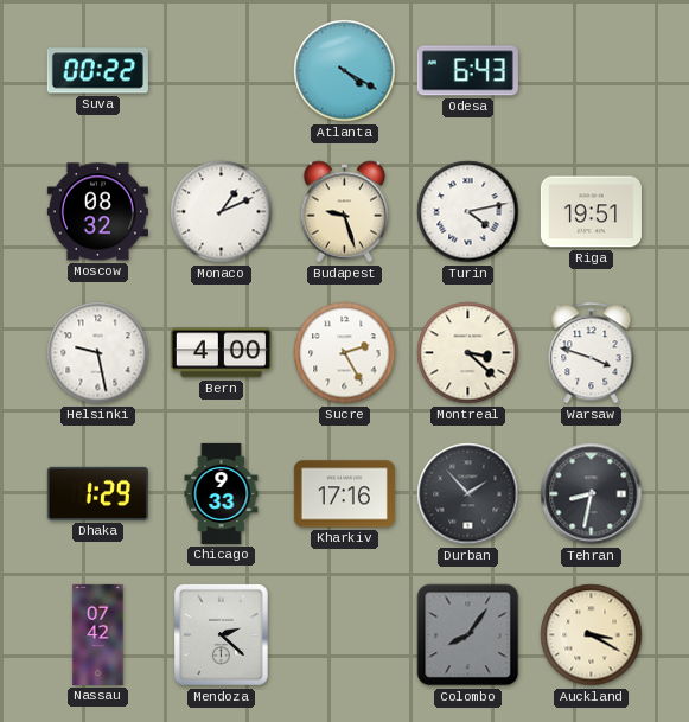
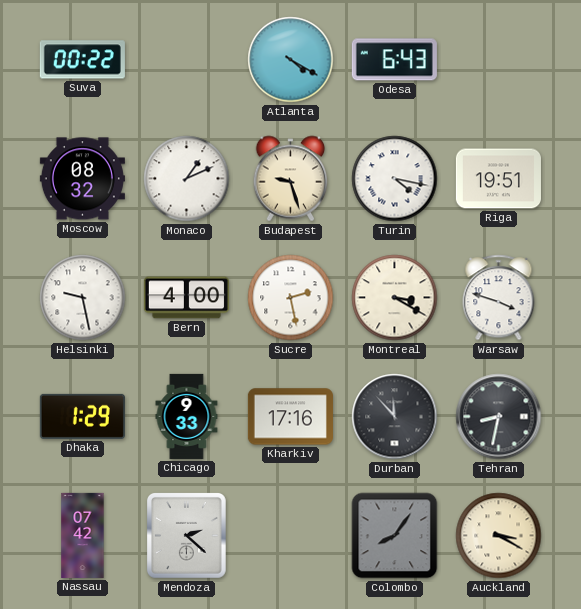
Turin: 4:13 -> 4:17
Sucre: 2:25 -> 2:28
Montreal: 3:22 -> 3:20
Durban: 1:53 -> 11:53
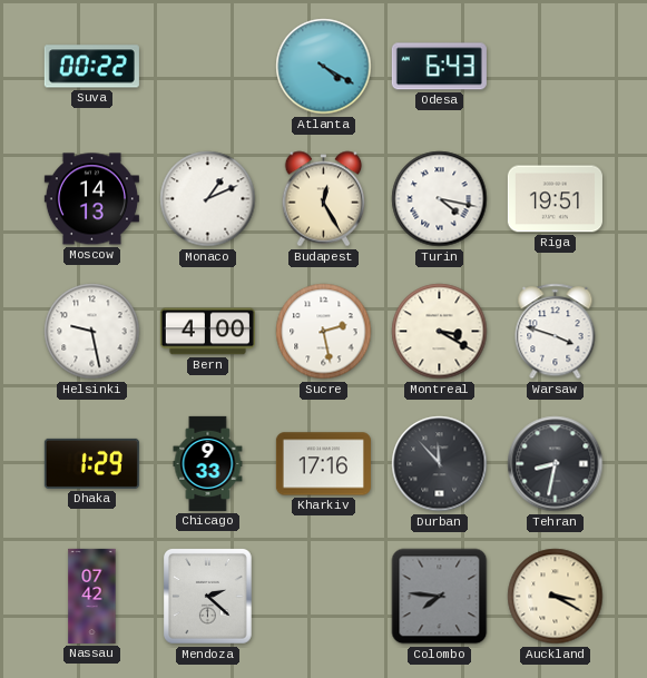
Moscow: 08:32 -> 14:13
Budapest: 9:27 -> 12:25
Colombo: 8:06 -> 7:46
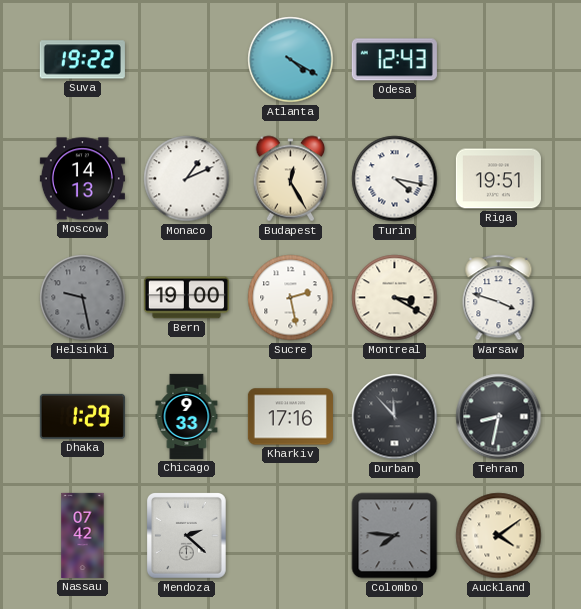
Suva: 00:22 -> 19:22
Odesa: 6:43 -> 12:43
Helsinki dial: white -> grey
Bern: 4:00 -> 19:00
Auckland: 3:20 -> 4:09
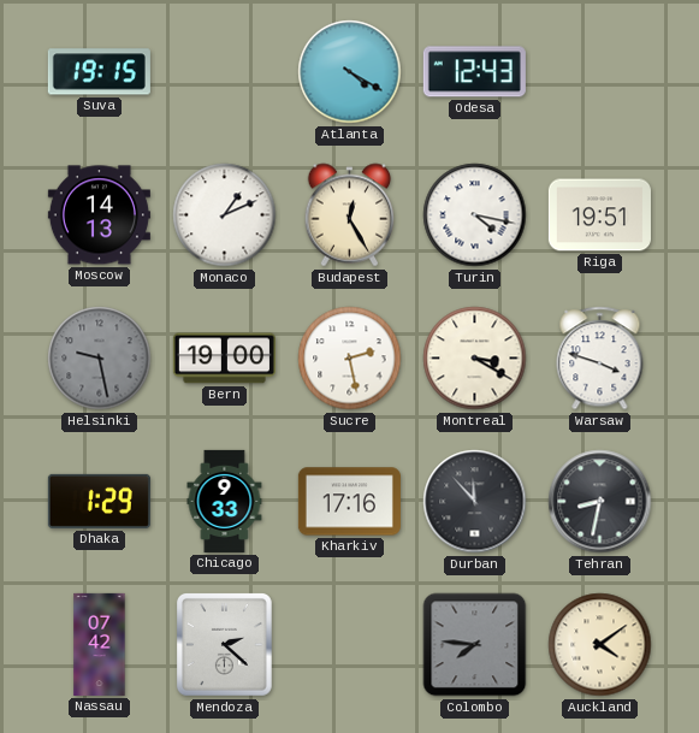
Suva: 19:22 -> 19:15
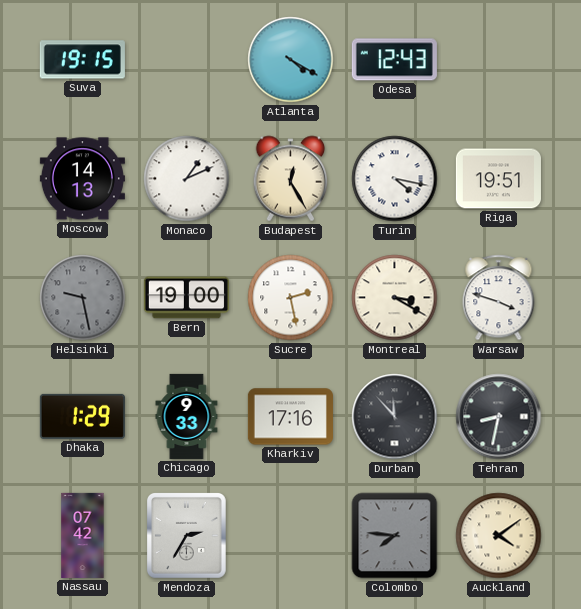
Mendoza: 2:22 -> 2:35
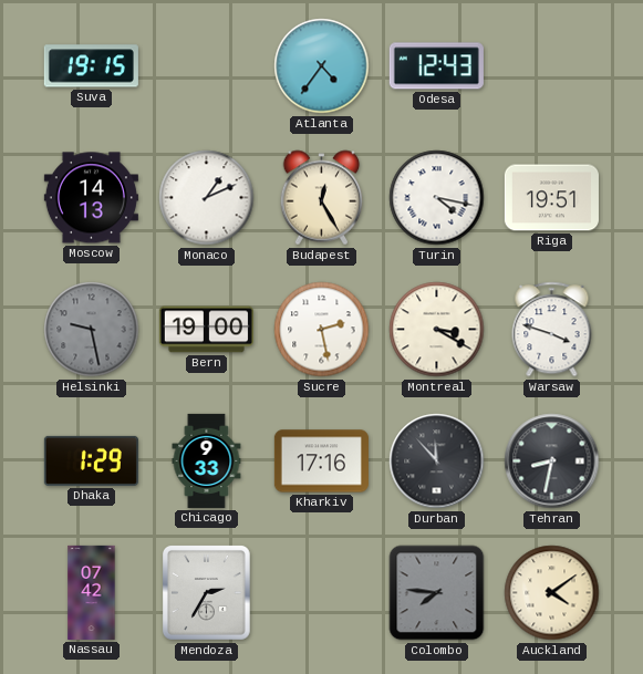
Atlanta: 4:20 -> 4:36
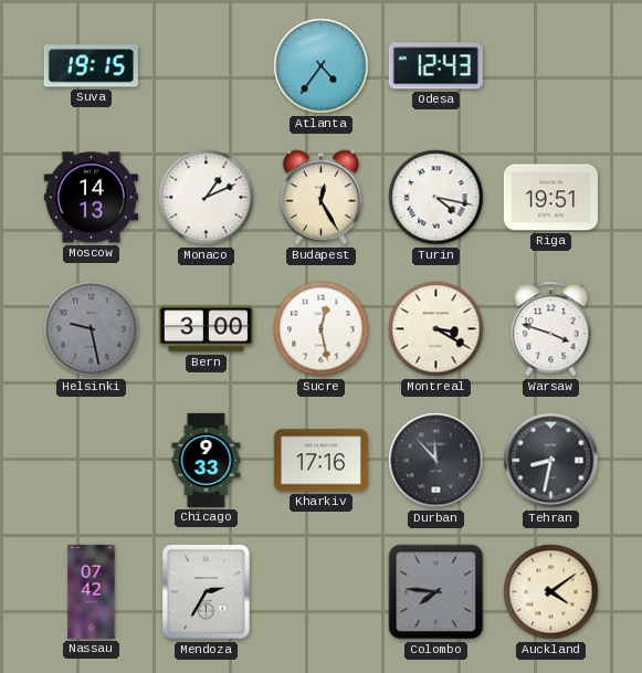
Bern: 19:00 -> 3:00
Sucre: 2:28 -> 12:28
Dhaka: 1:29 -> none
